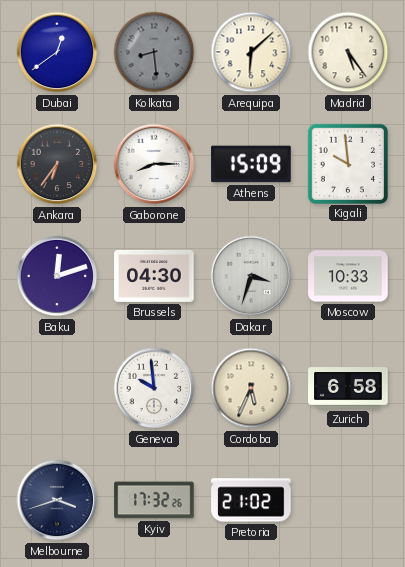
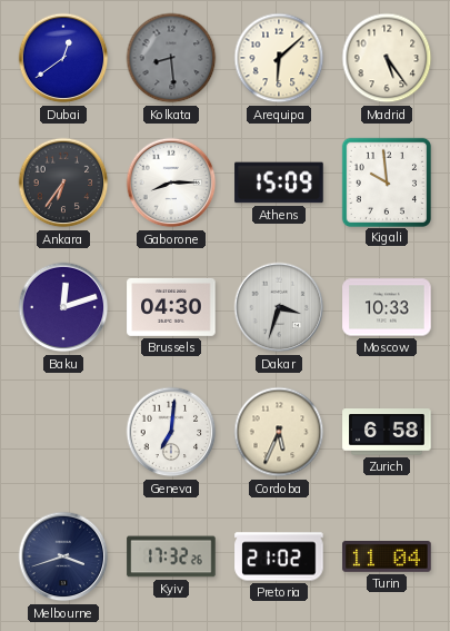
Geneva: 9:59 -> 7:01
Turin: none -> 11:04
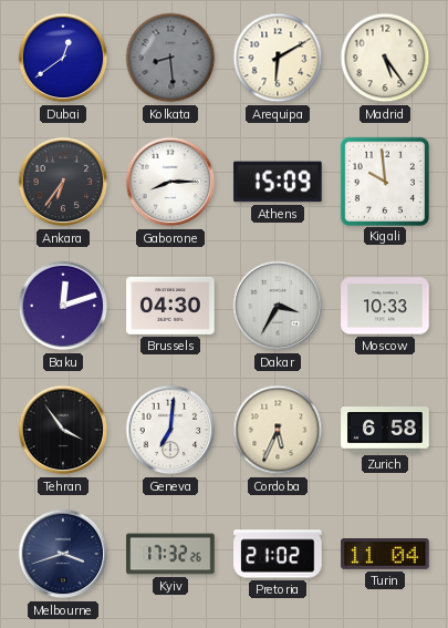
Arequipa: 6:08 -> 6:10
Dakar: 3:33 -> 3:35
Tehran: none -> 3:54
